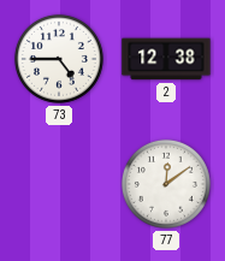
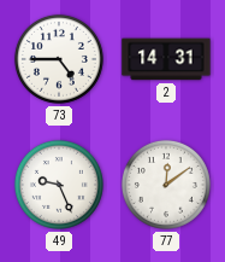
2: 12:38 -> 14:31
49: none -> 9:26
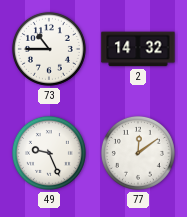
73: 4:45 -> 10:45
2: 14:31 -> 14:32
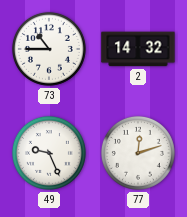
77: 12:09 -> 12:12
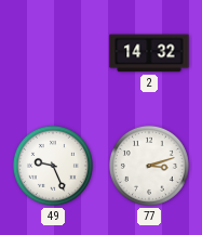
73: 10:45 -> none
77: 12:12 -> 3:12
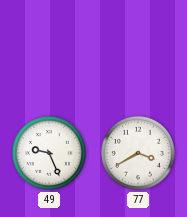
2: 14:32 -> none
77: 3:12 -> 3:40
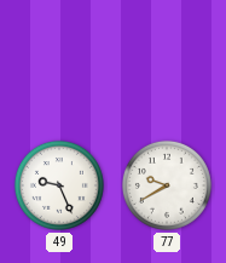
77: 3:40 -> 9:40
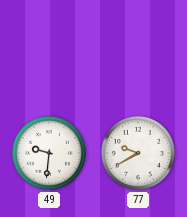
49: 9:26 -> 9:31
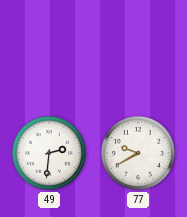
49: 9:31 -> 2:31
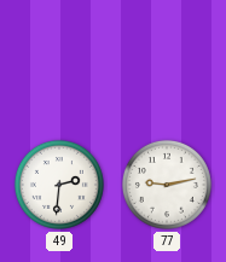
77: 9:40 -> 9:13
